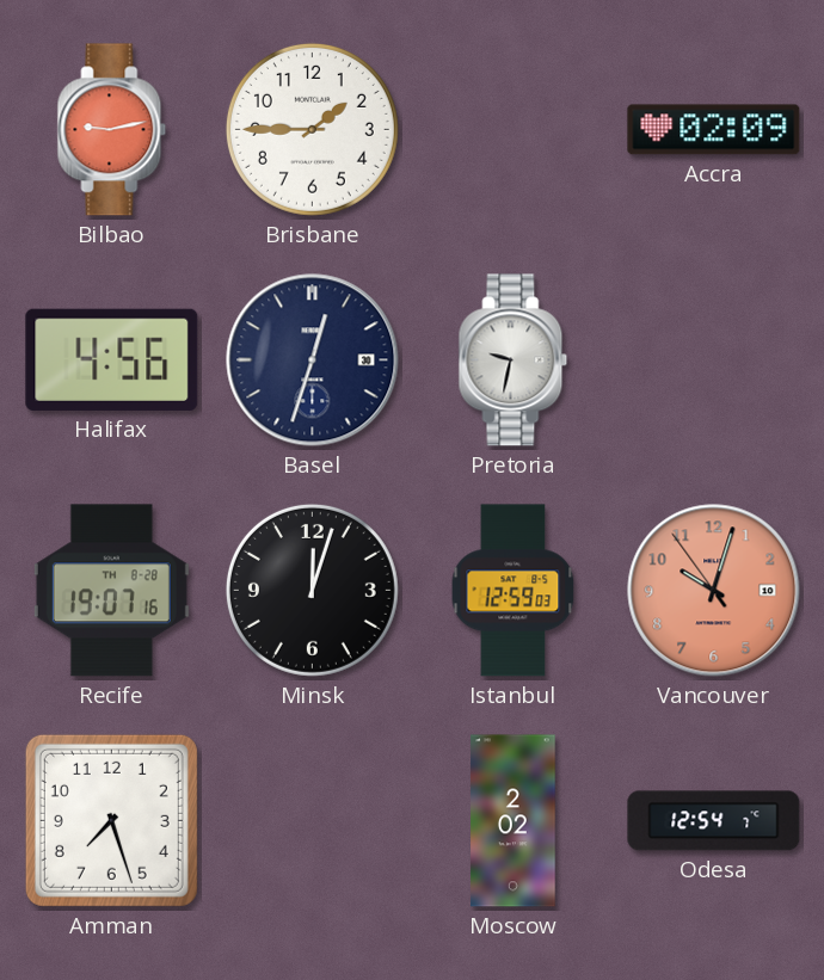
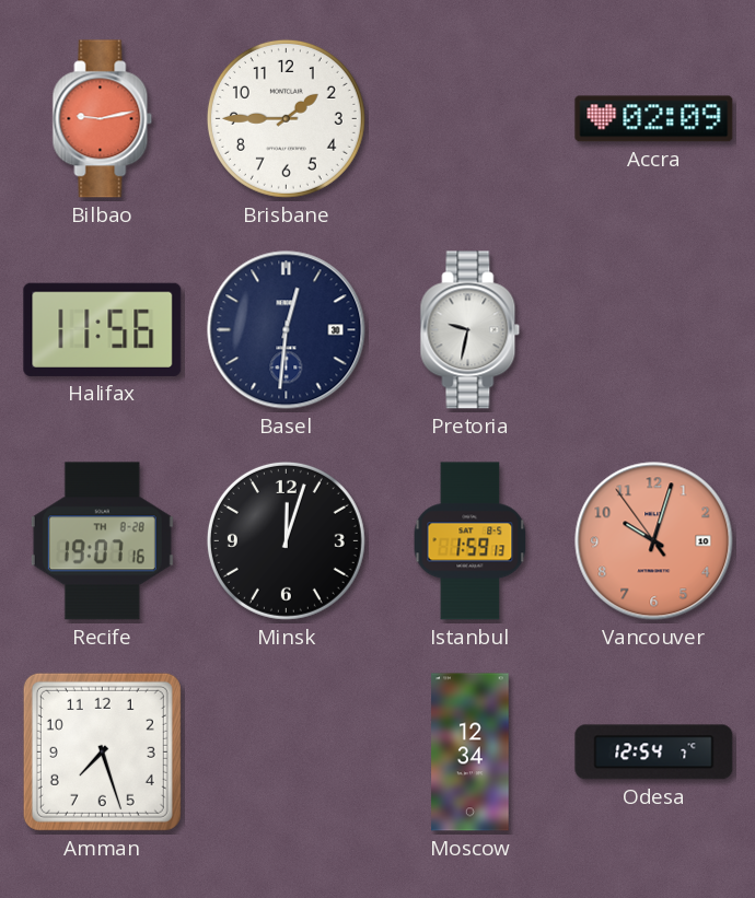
Halifax: 4:56 -> 11:56
Basel: 12:33 -> 12:31
Istanbul: 12:59 -> 1:59
Moscow: 2:02 -> 12:34
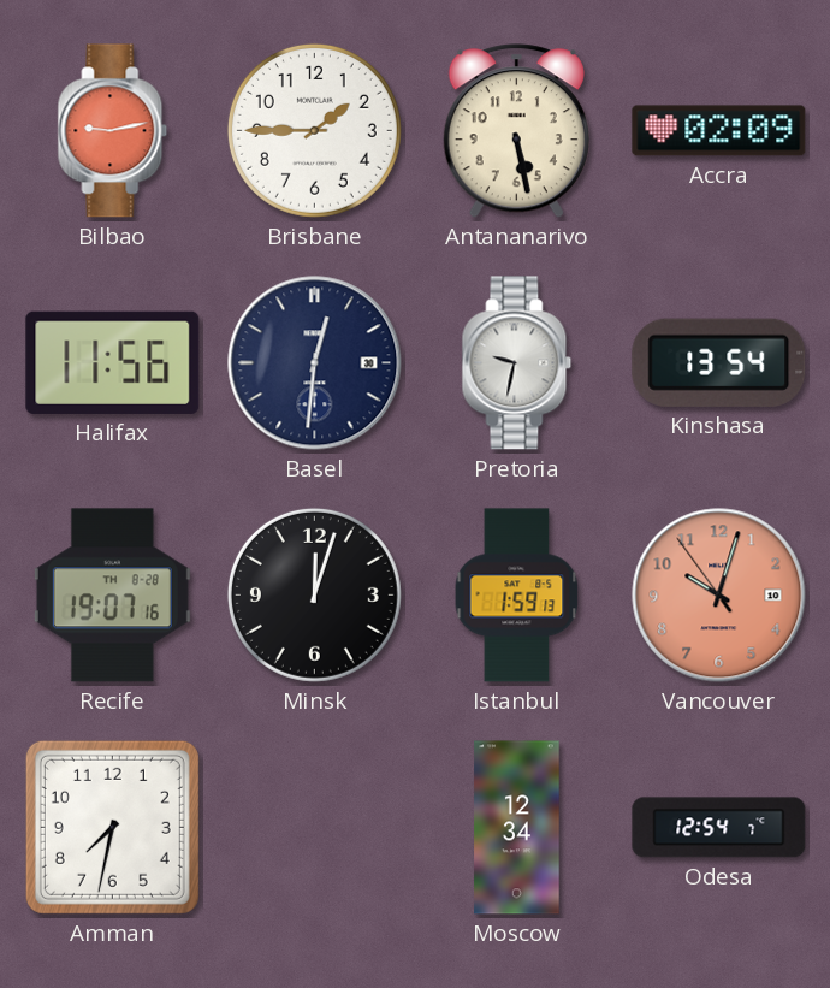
Antananarivo: none -> 5:28
Kinshasa: none -> 13:54
Amman: 7:27 -> 7:32
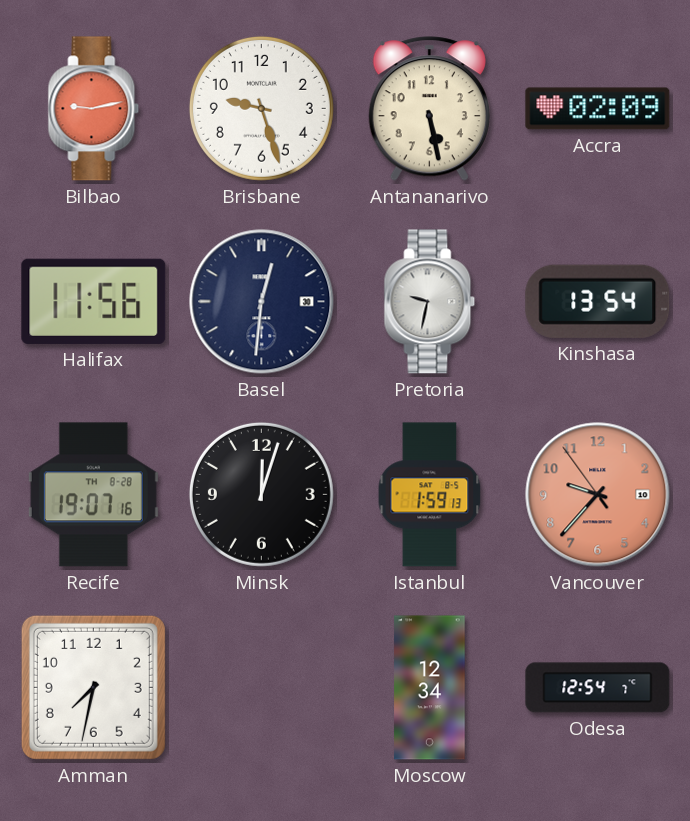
Brisbane: 1:45 -> 9:27
Vancouver: 10:02 -> 9:36
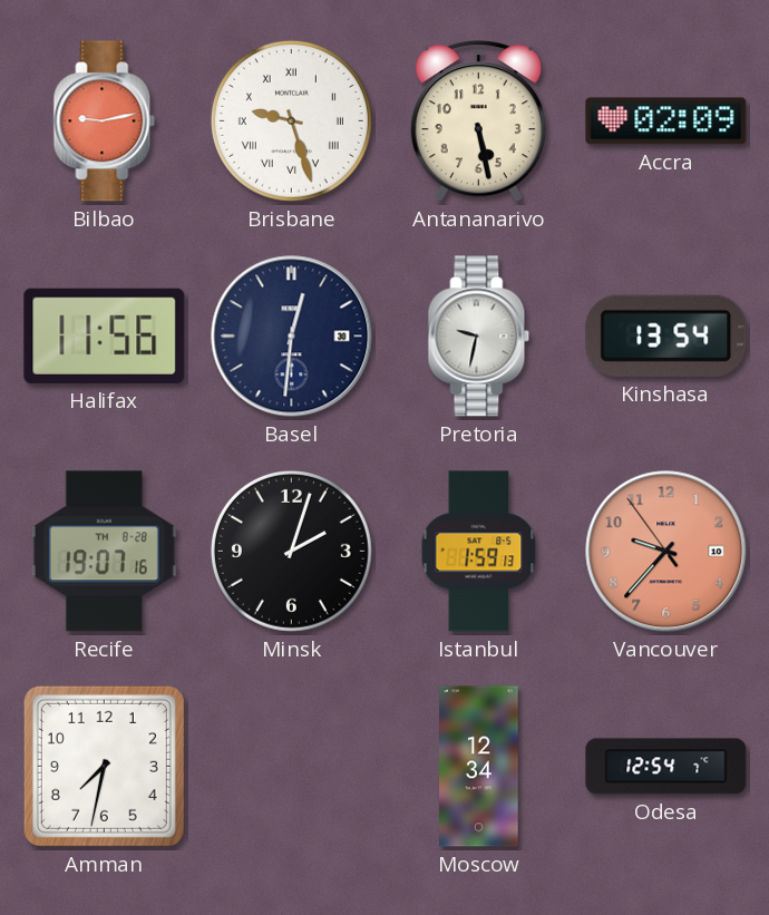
Brisbane numerals: Arabic -> Roman
Minsk: 12:03 -> 2:03
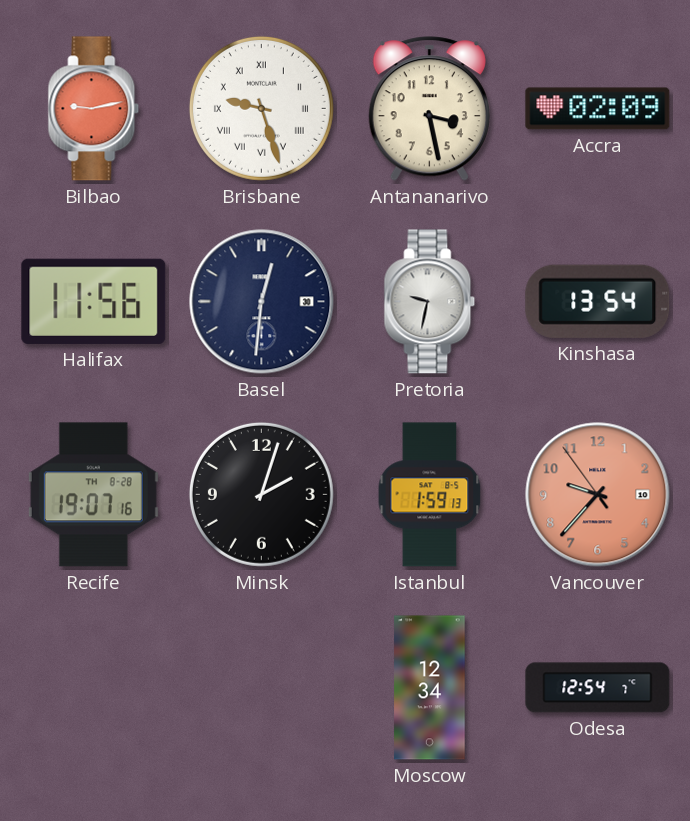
Antananarivo: 5:28 -> 3:28
Amman: 7:32 -> none
